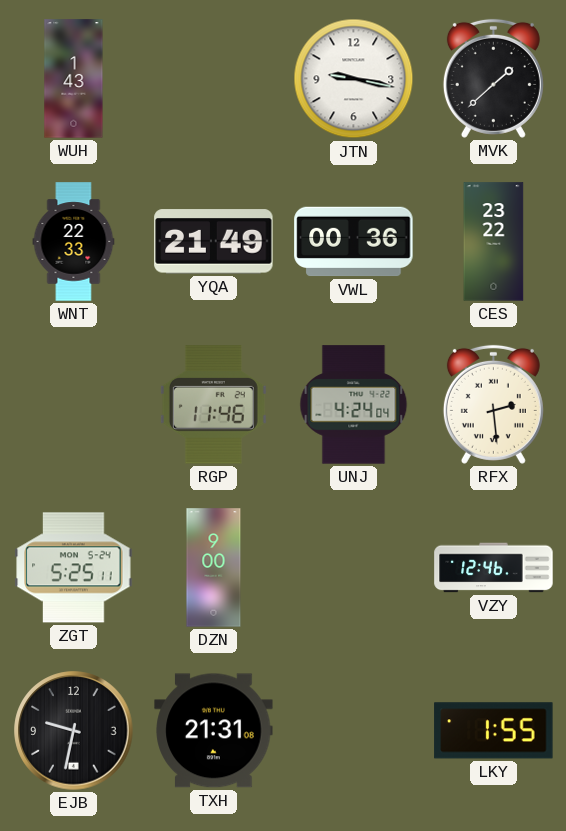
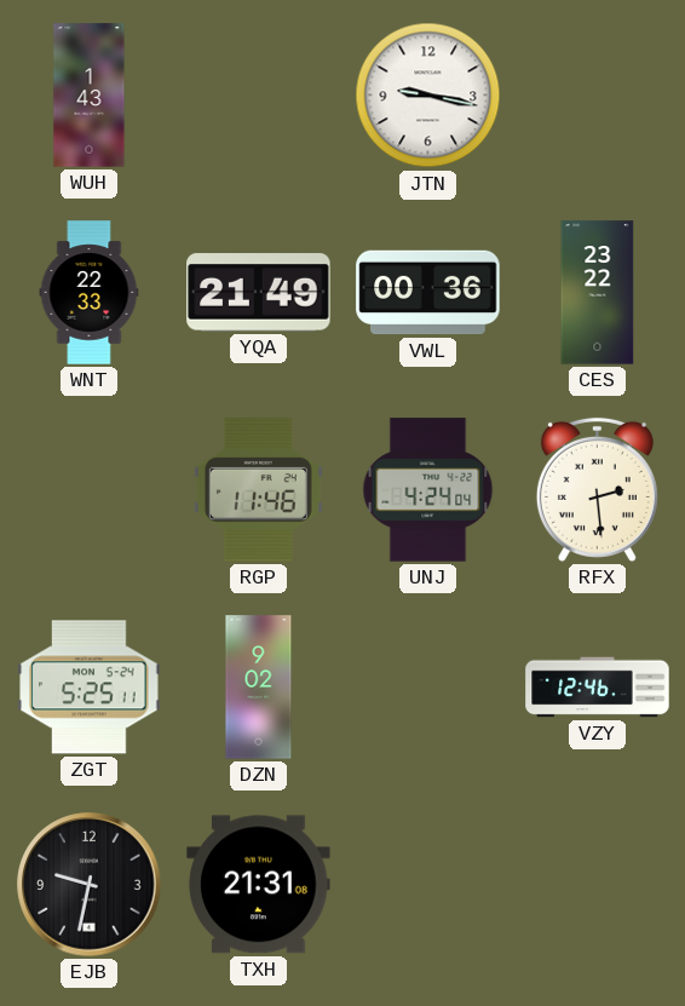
MVK: 1:38 -> none
DZN: 9:00 -> 9:02
LKY: 1:55 -> none
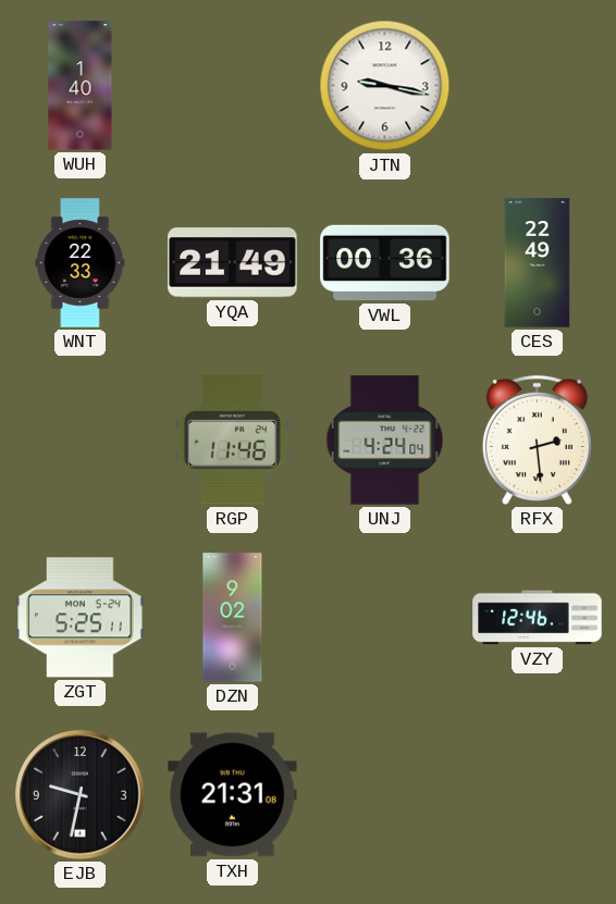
WUH: 1:43 -> 1:40
CES: 23:22 -> 22:49
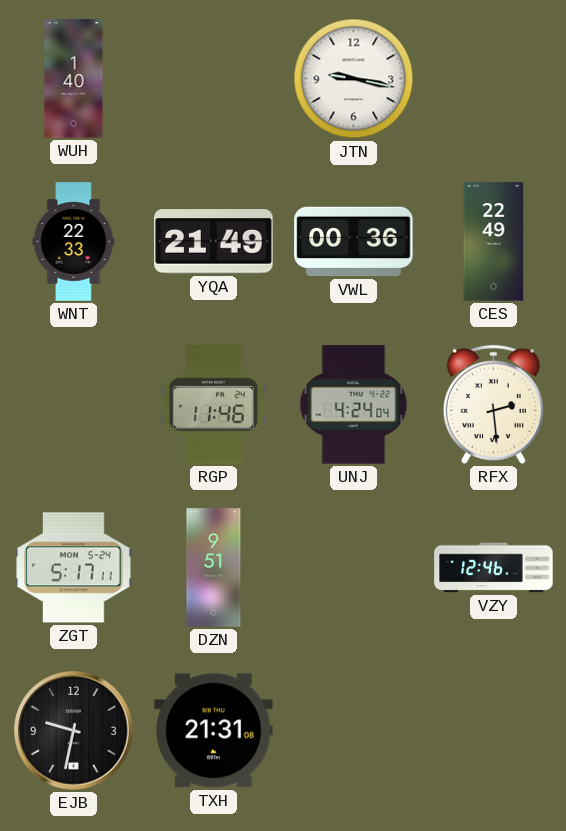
ZGT: 5:25 -> 5:17
DZN: 9:02 -> 9:51
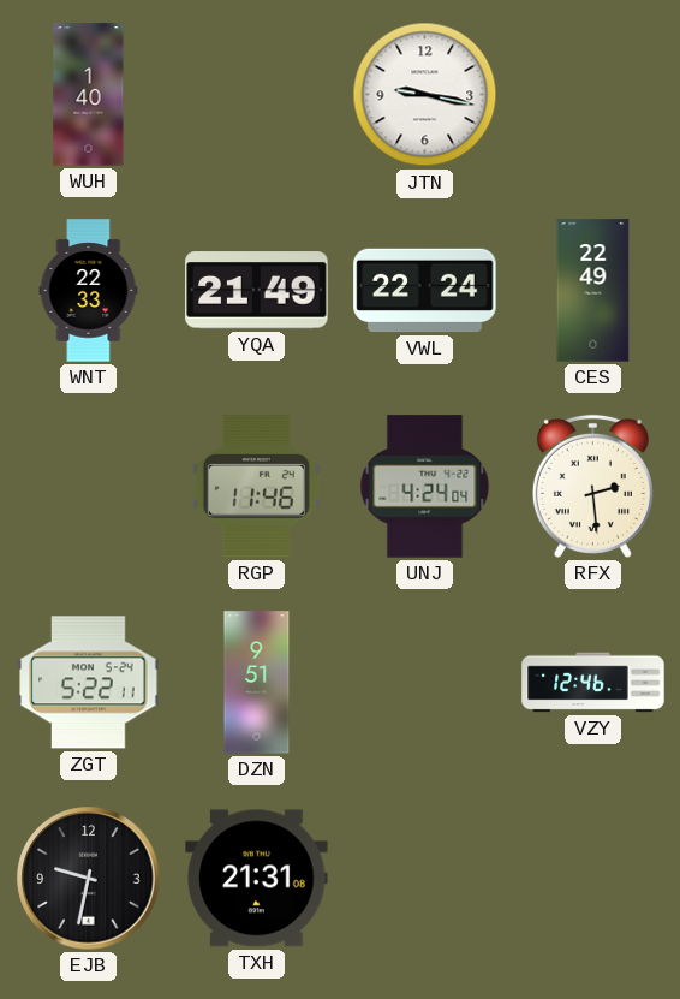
VWL: 00:36 -> 22:24
ZGT: 5:17 -> 5:22
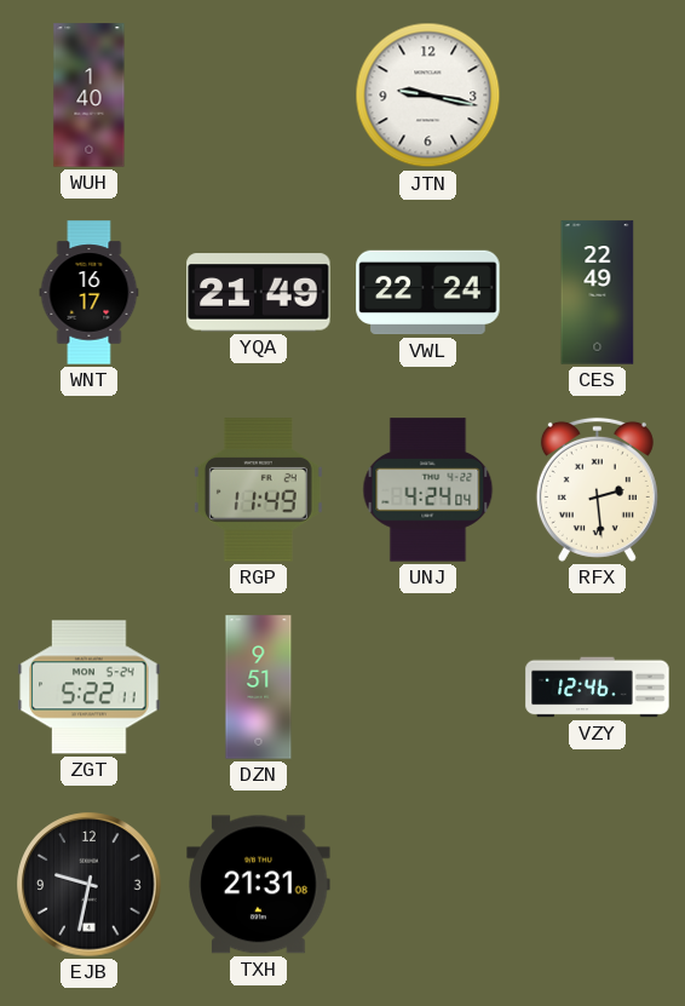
WNT: 22:33 -> 16:17
RGP: 11:46 -> 11:49
